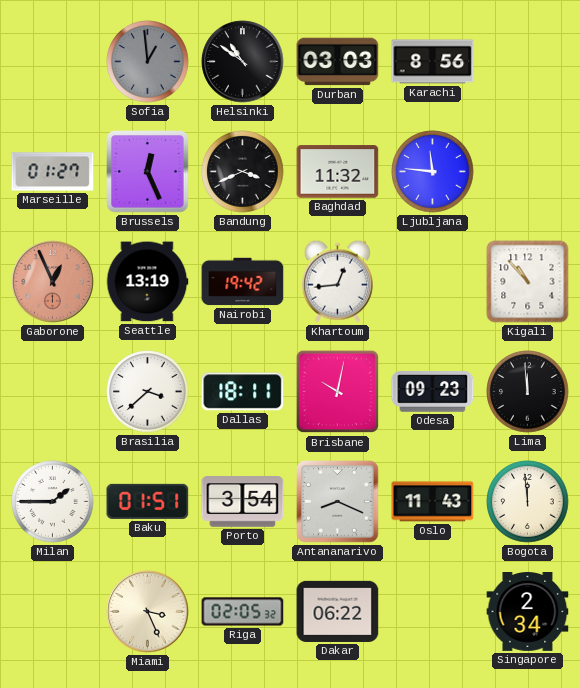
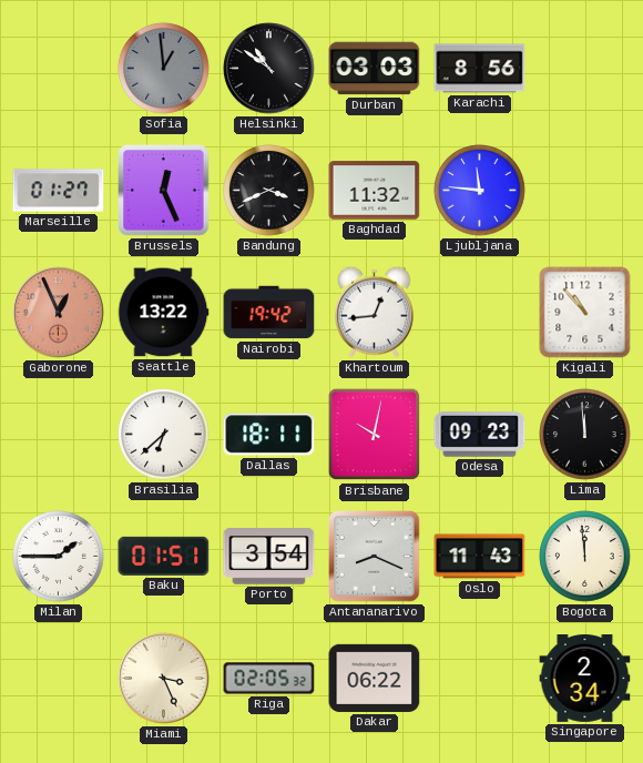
Seattle: 13:19 -> 13:22
Brasilia: 3:38 -> 6:38
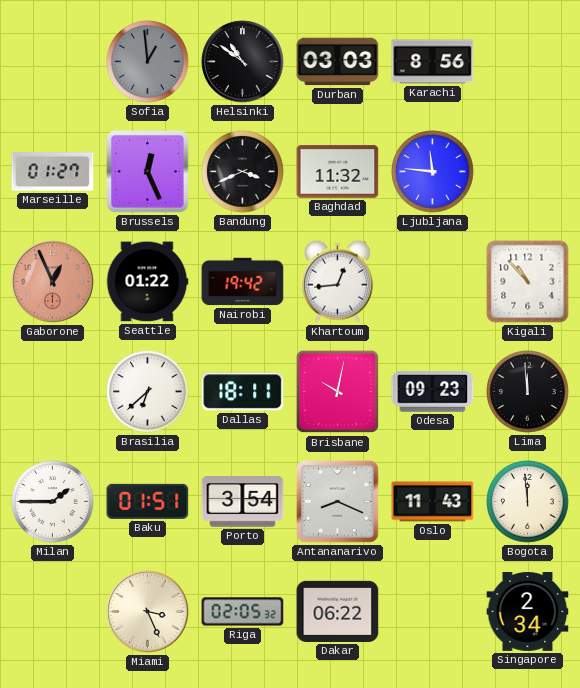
Seattle: 13:22 -> 01:22
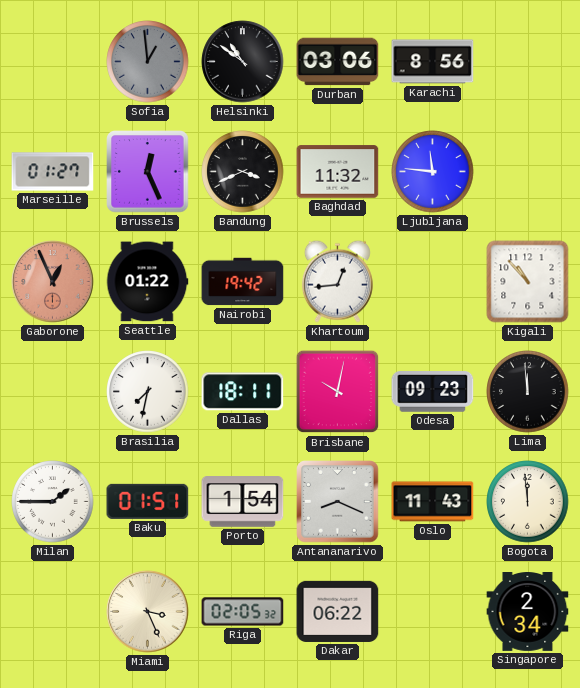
Durban: 03:03 -> 03:06
Brasilia: 6:38 -> 7:32
Porto: 3:54 -> 1:54
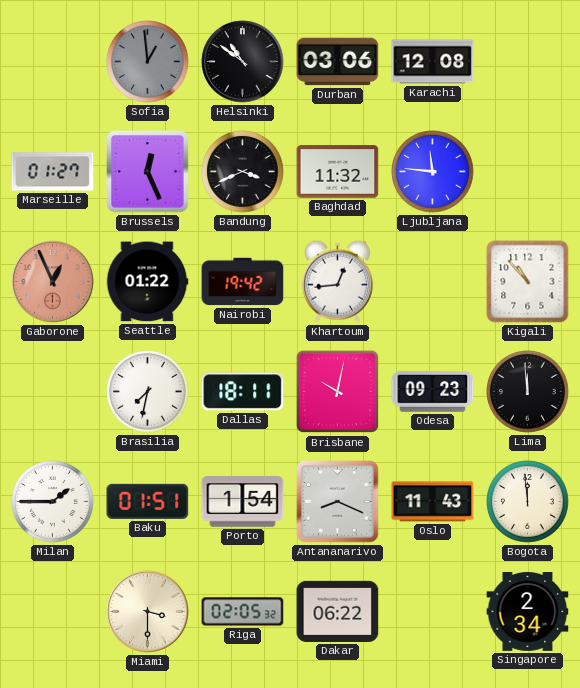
Karachi: 8:56 -> 12:08
Miami: 3:26 -> 3:30
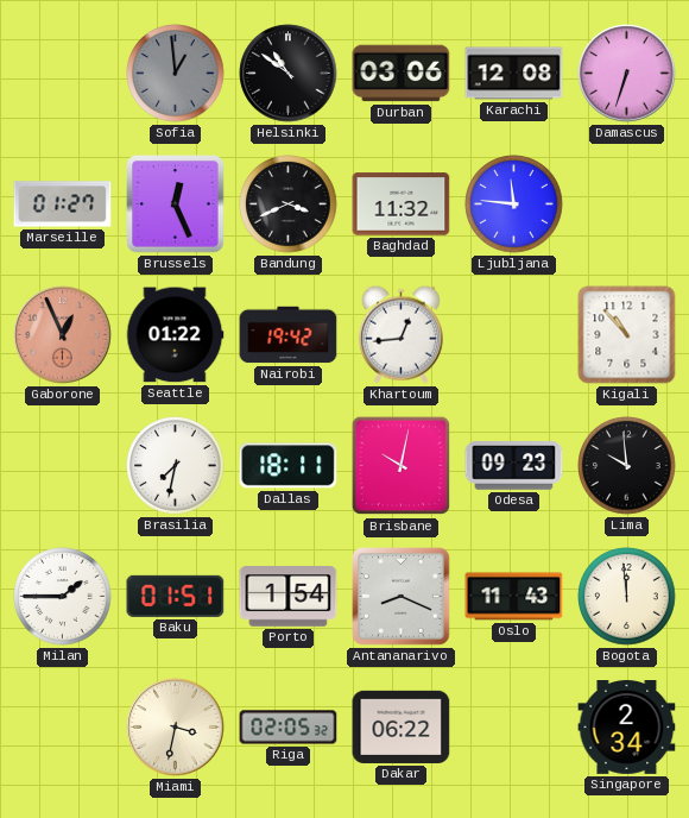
Damascus: none -> 6:33
Lima: 11:59 -> 9:59
Miami: 3:30 -> 3:32
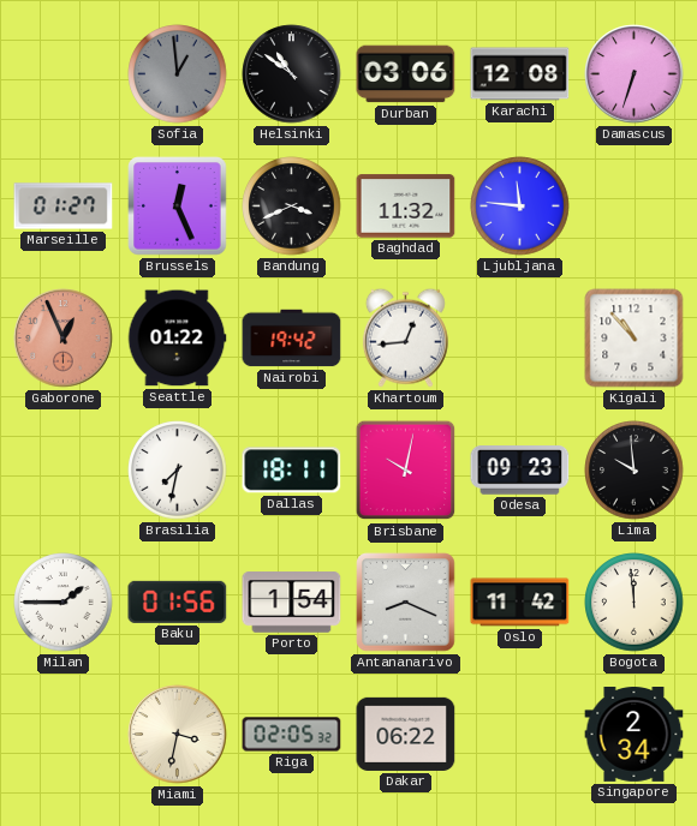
Baku: 01:51 -> 01:56
Oslo: 11:43 -> 11:42
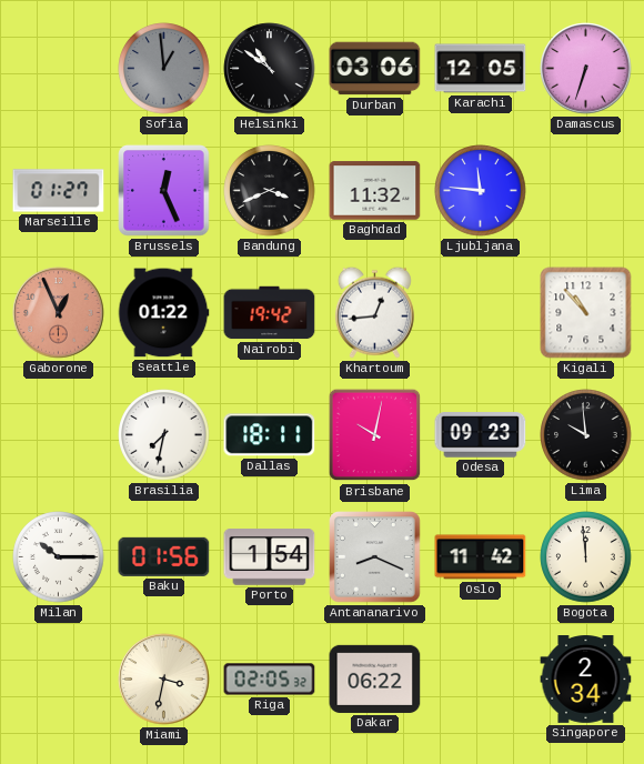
Karachi: 12:08 -> 12:05
Milan: 1:45 -> 10:15
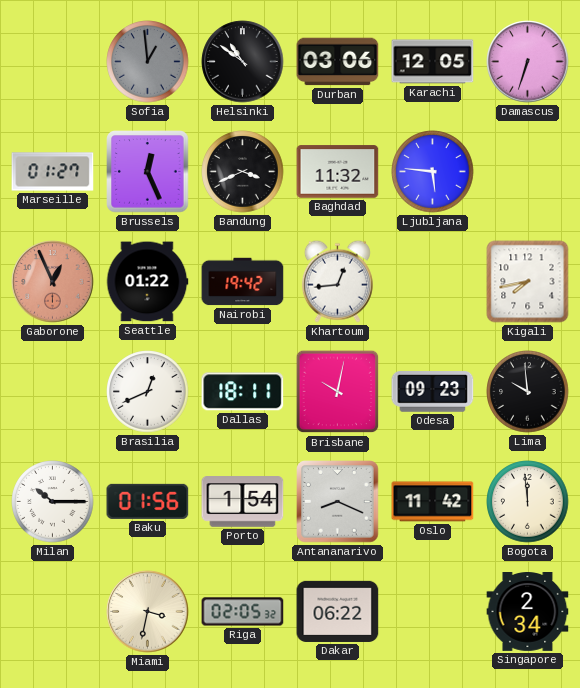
Ljubljana: 11:46 -> 5:46
Kigali: 10:53 -> 7:43
Brasilia: 7:32 -> 12:41
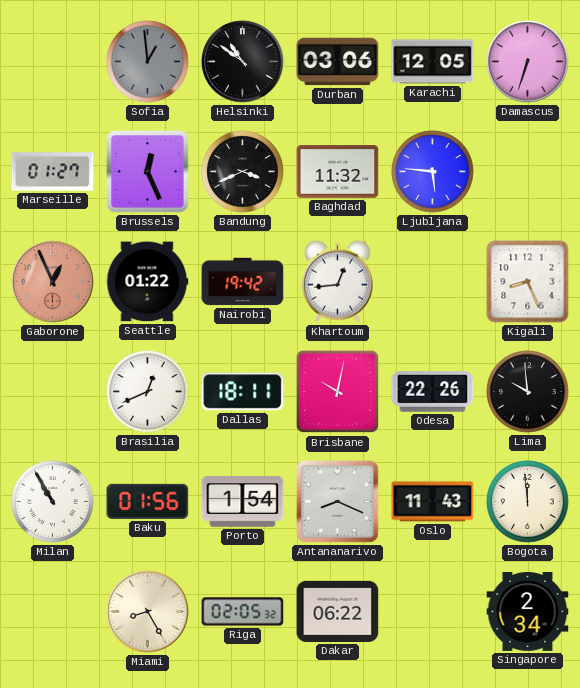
Kigali: 7:43 -> 8:26
Odesa: 09:23 -> 22:26
Milan: 10:15 -> 10:55
Oslo: 11:42 -> 11:43
Miami: 3:32 -> 8:25
